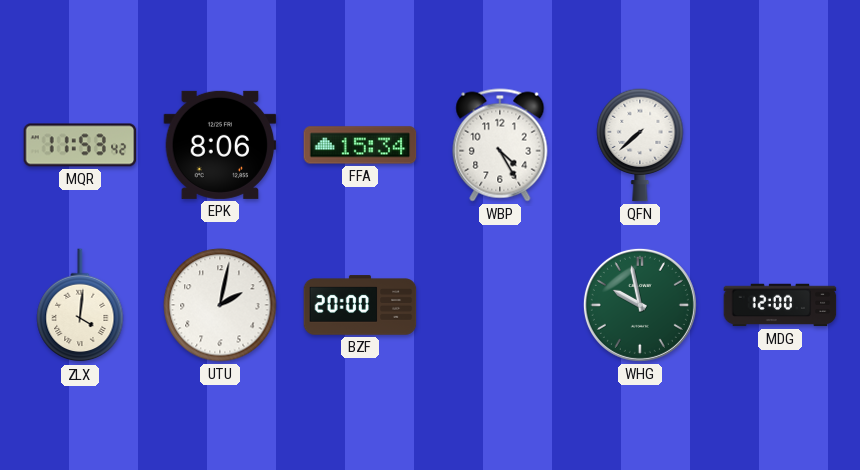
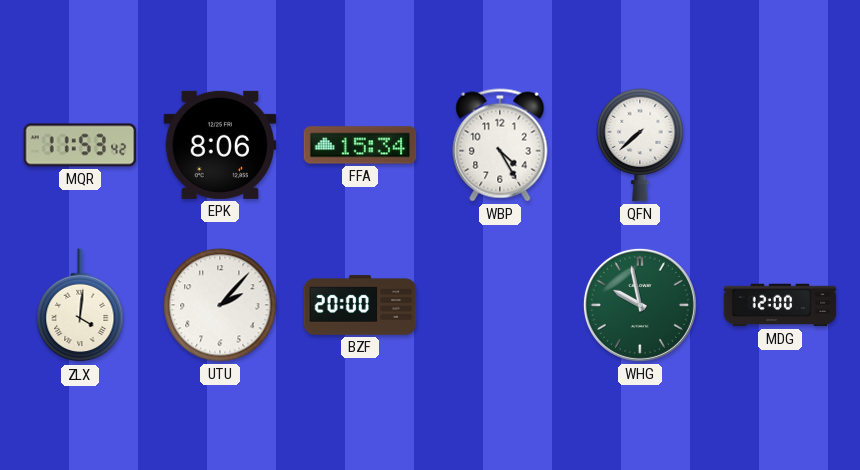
UTU: 2:02 -> 2:07
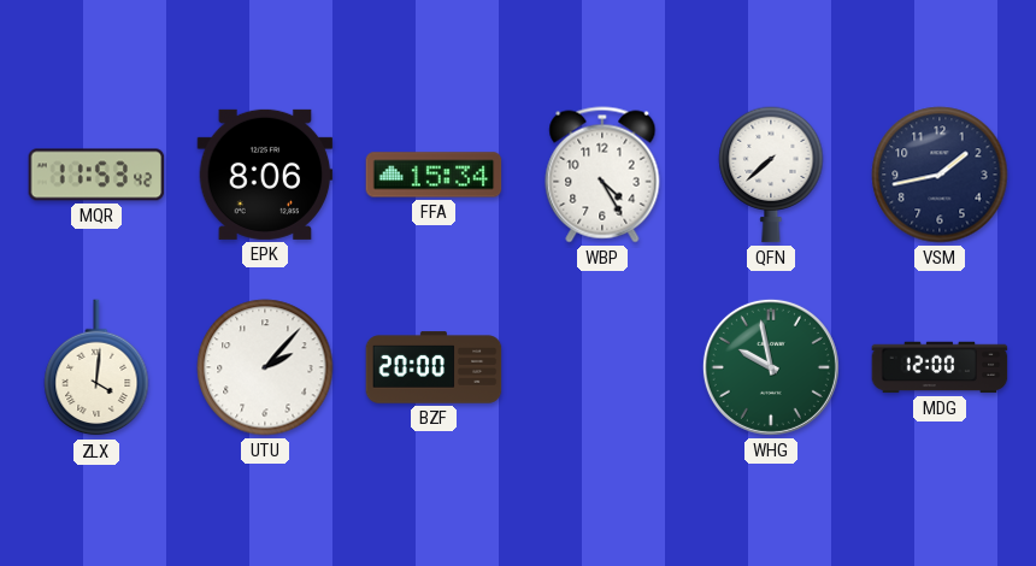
VSM: none -> 1:43
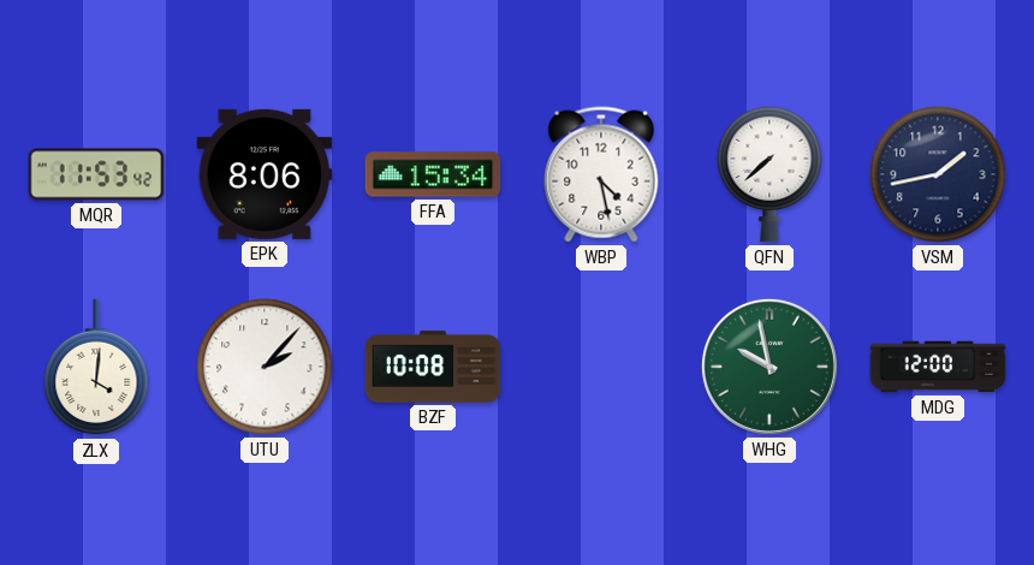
WBP: 4:25 -> 4:28
BZF: 20:00 -> 10:08
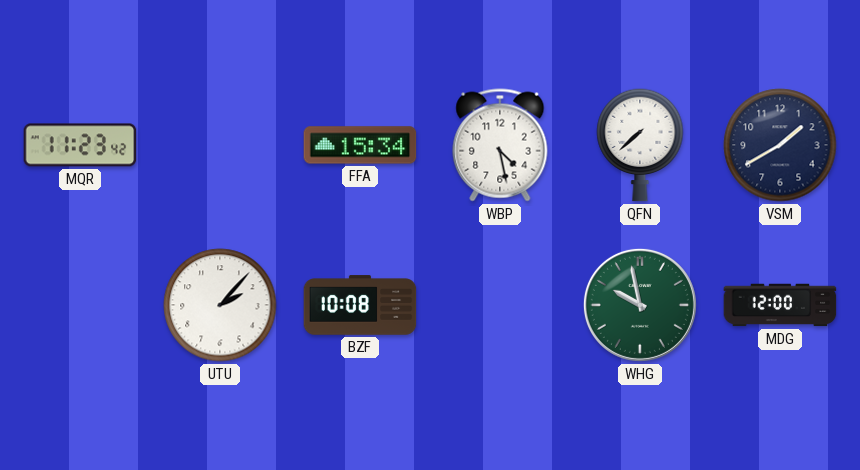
MQR: 11:53 -> 11:23
EPK: 8:06 -> none
VSM: 1:43 -> 1:40
ZLX: 4:01 -> none
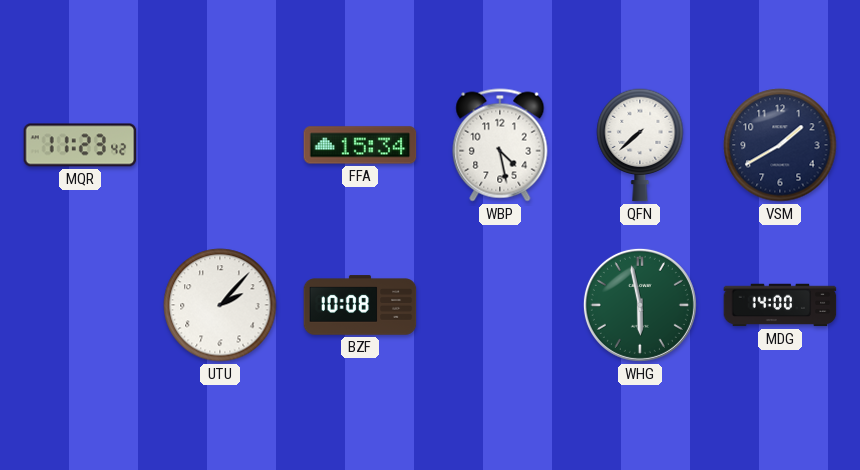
WHG: 9:58 -> 5:58
MDG: 12:00 -> 14:00
